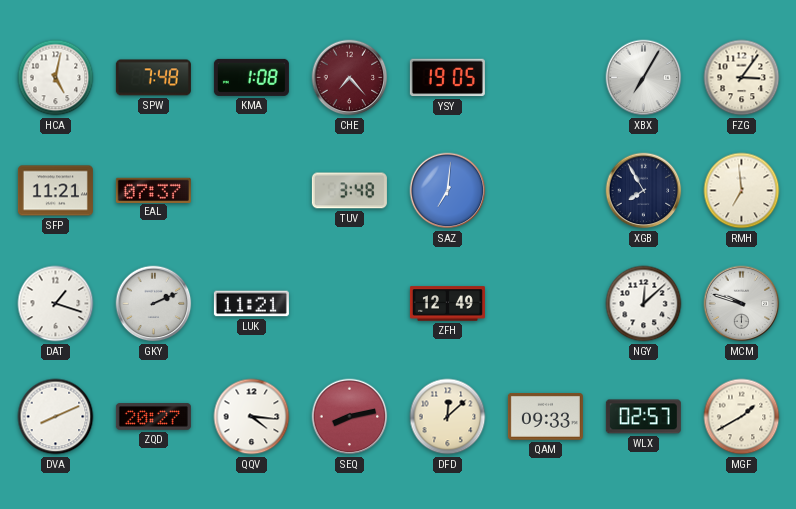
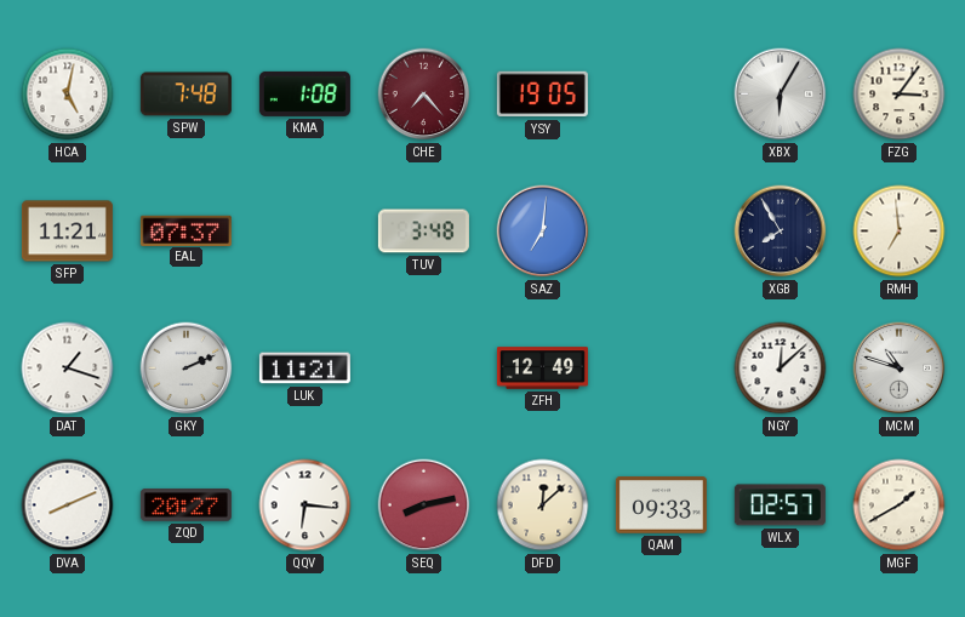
XBX: 7:05 -> 6:05
MCM: 9:48 -> 10:48
QQV: 4:16 -> 6:16
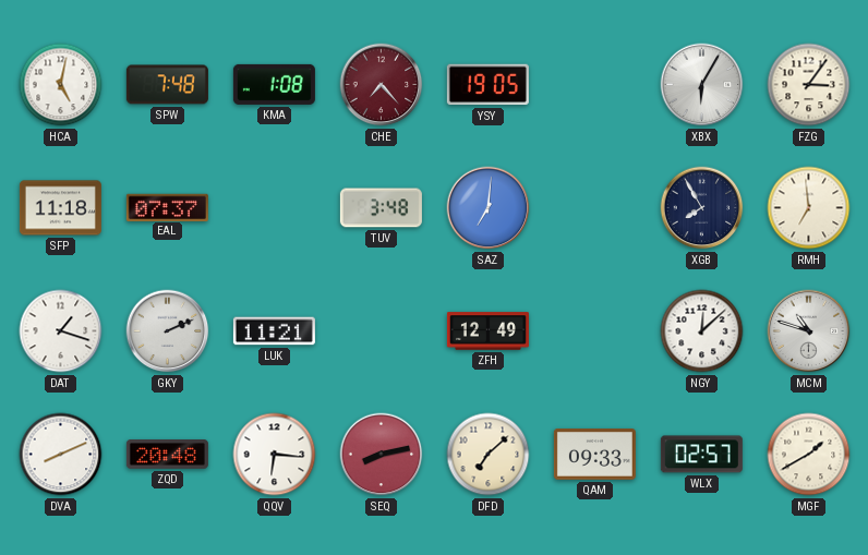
SFP: 11:21 -> 11:18
ZQD: 20:27 -> 20:48
DFD: 12:08 -> 7:08
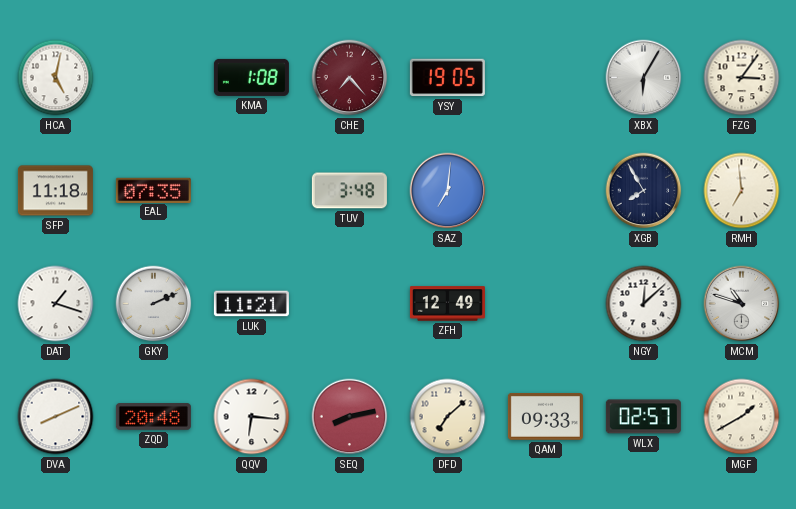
SPW: 7:48 -> none
EAL: 07:37 -> 07:35
